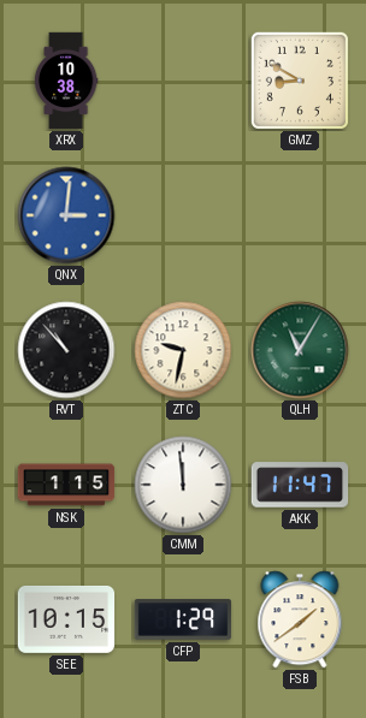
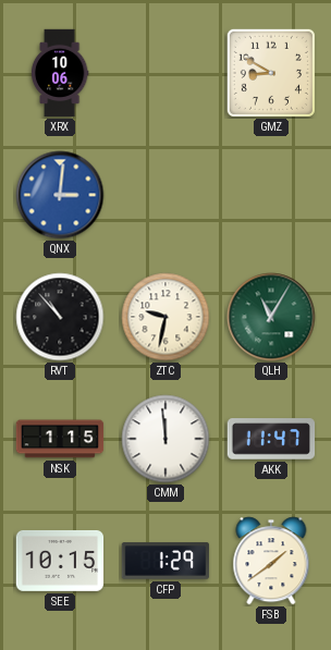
XRX: 10:38 -> 10:06
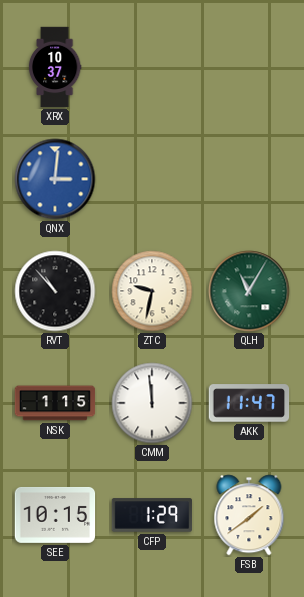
XRX: 10:06 -> 10:37
GMZ: 8:50 -> none
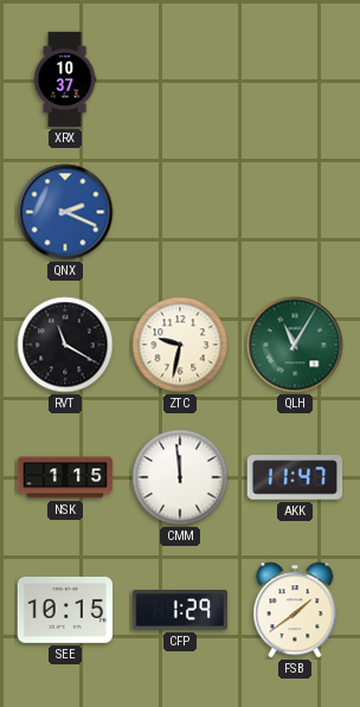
QNX: 3:01 -> 2:19
RVT: 10:53 -> 11:20
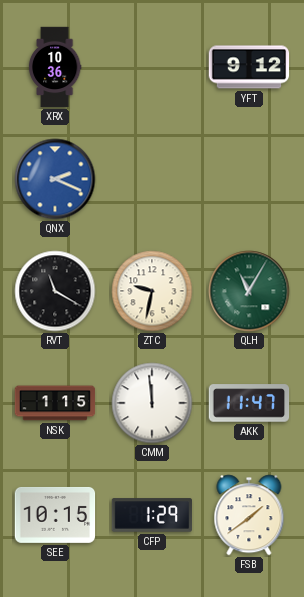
XRX: 10:37 -> 10:36
YFT: none -> 9:12
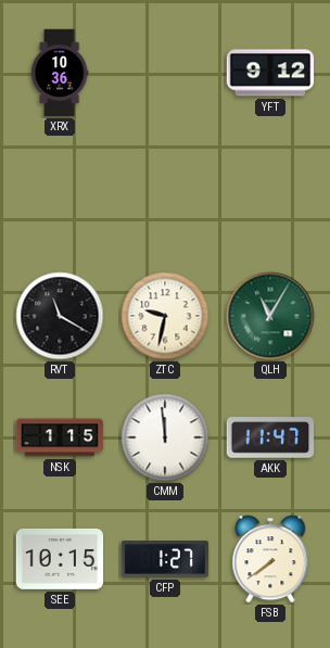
QNX: 2:19 -> none
CFP: 1:29 -> 1:27
FSB: 1:39 -> 7:39
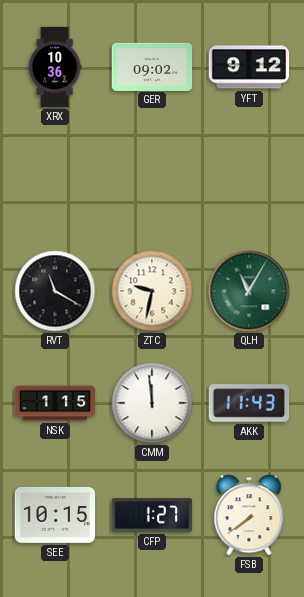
GER: none -> 09:02
AKK: 11:47 -> 11:43
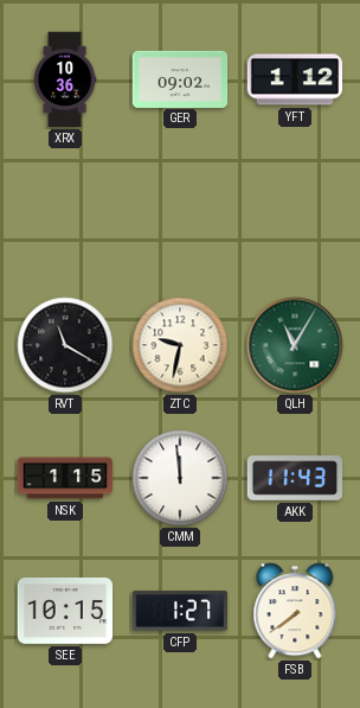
YFT: 9:12 -> 1:12
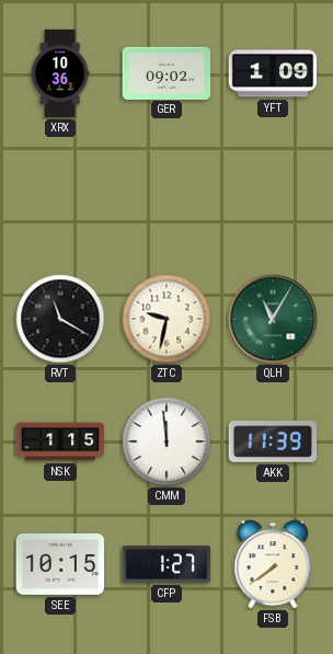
YFT: 1:12 -> 1:09
AKK: 11:43 -> 11:39
